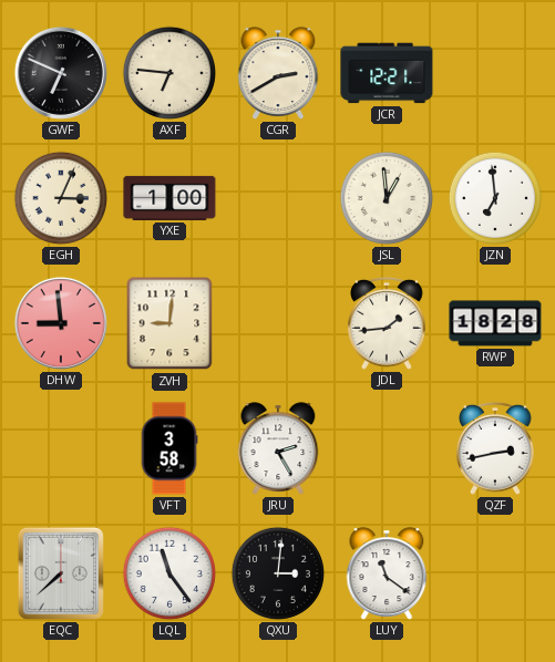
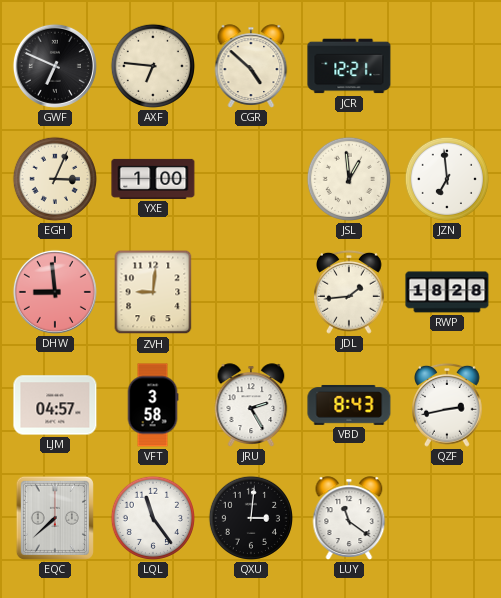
CGR: 2:40 -> 4:52
LJM: none -> 04:57
VBD: none -> 8:43
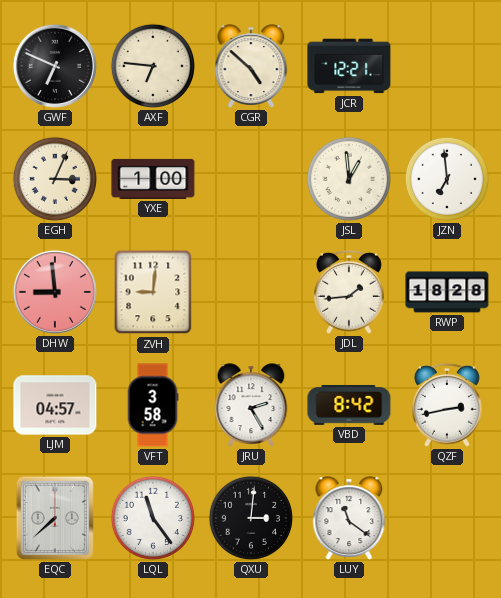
VBD: 8:43 -> 8:42
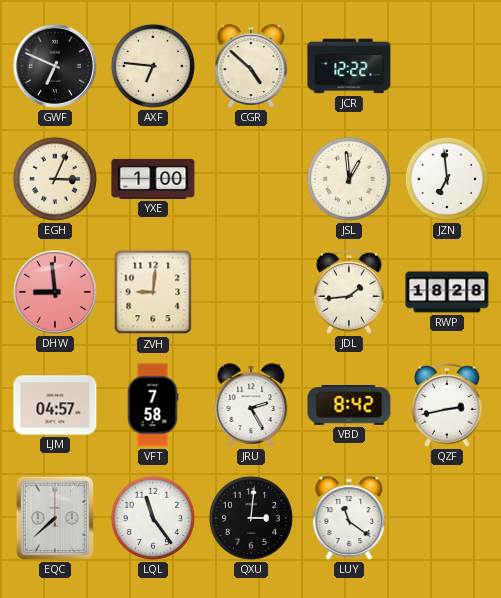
JCR: 12:21 -> 12:22
VFT: 3:58 -> 7:58
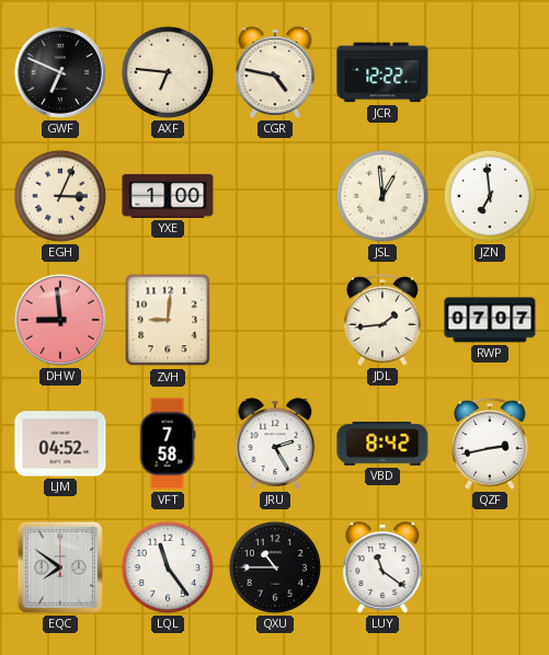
CGR: 4:52 -> 4:47
RWP: 18:28 -> 07:07
LJM: 04:57 -> 04:52
EQC: 7:38 -> 7:51
QXU: 3:01 -> 10:45
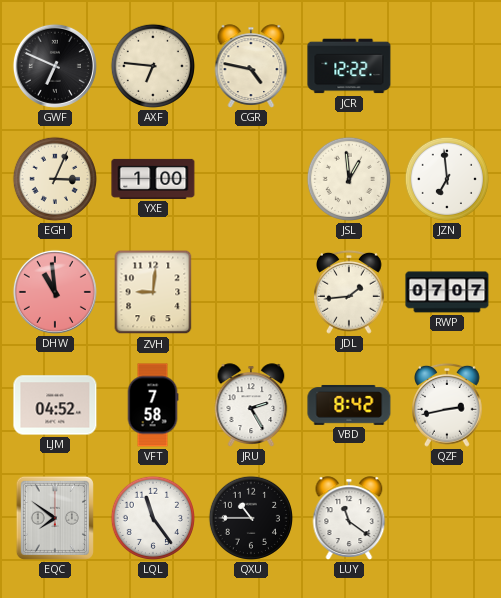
DHW: 8:59 -> 10:59
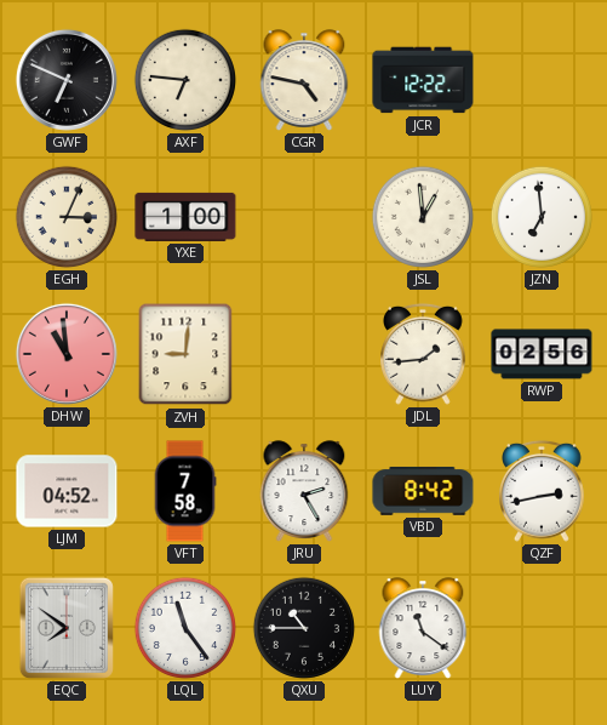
RWP: 07:07 -> 02:56
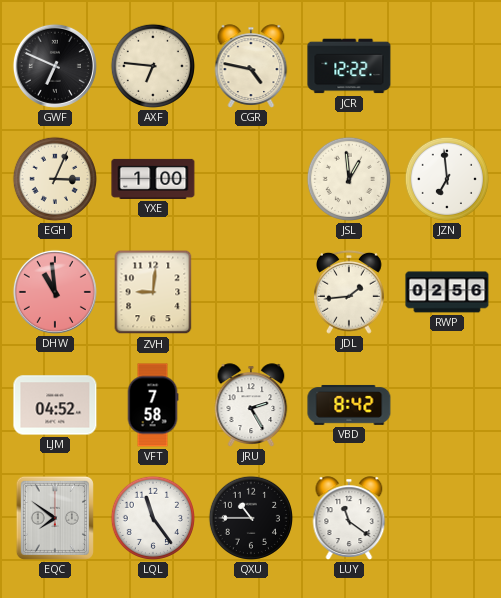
QZF: 2:43 -> none
